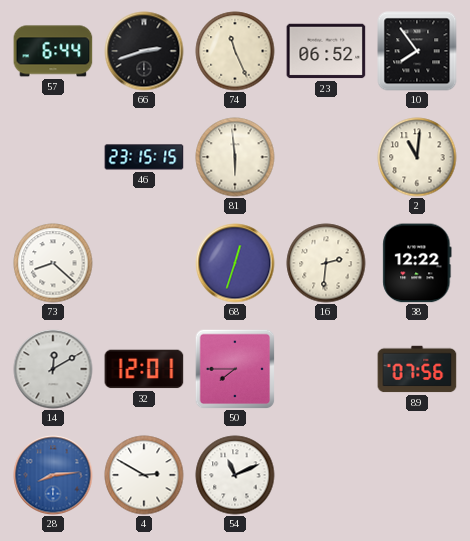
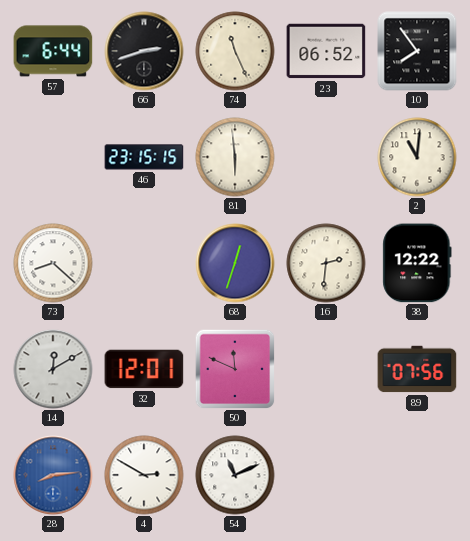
50: 7:45 -> 11:49
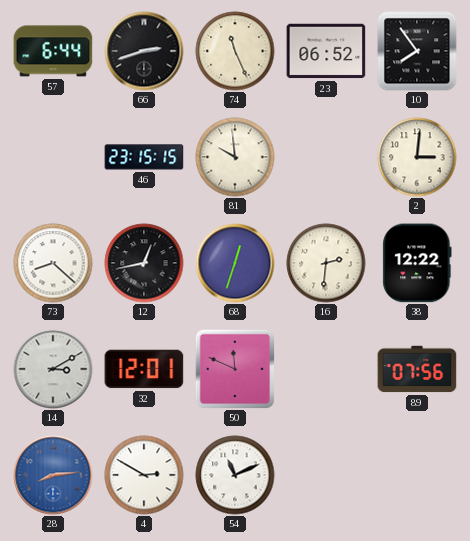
81: 5:59 -> 9:59
2: 11:01 -> 3:01
12: none -> 12:43
14: 12:10 -> 3:10
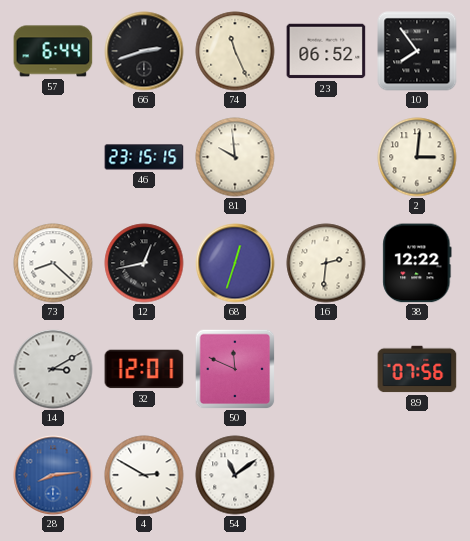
54: 11:11 -> 11:09
